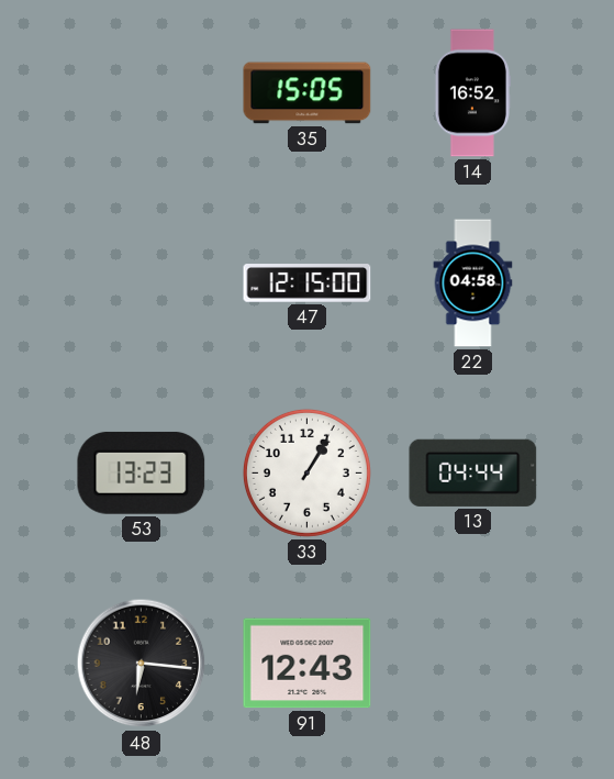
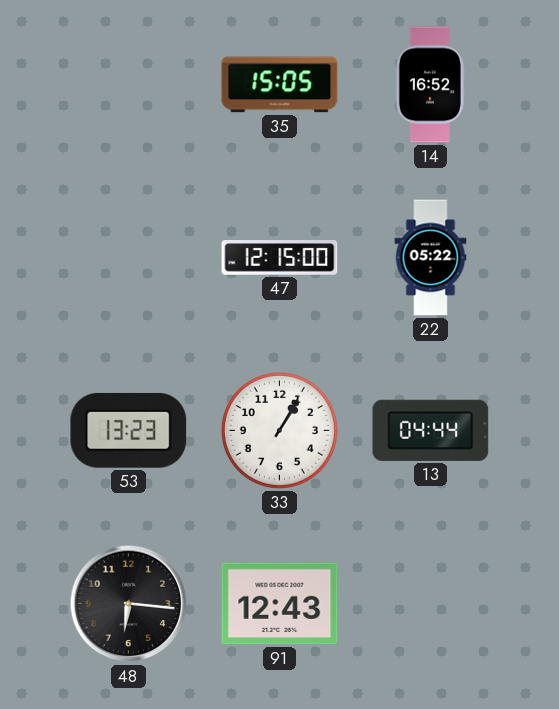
22: 04:58 -> 05:22
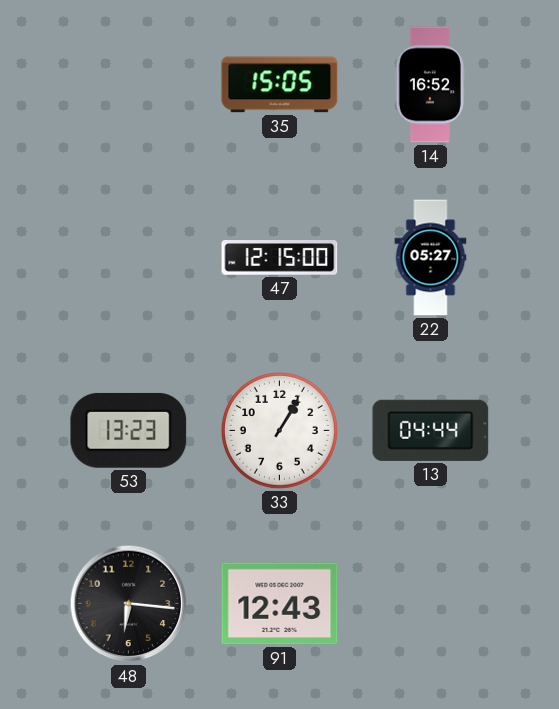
22: 05:22 -> 05:27
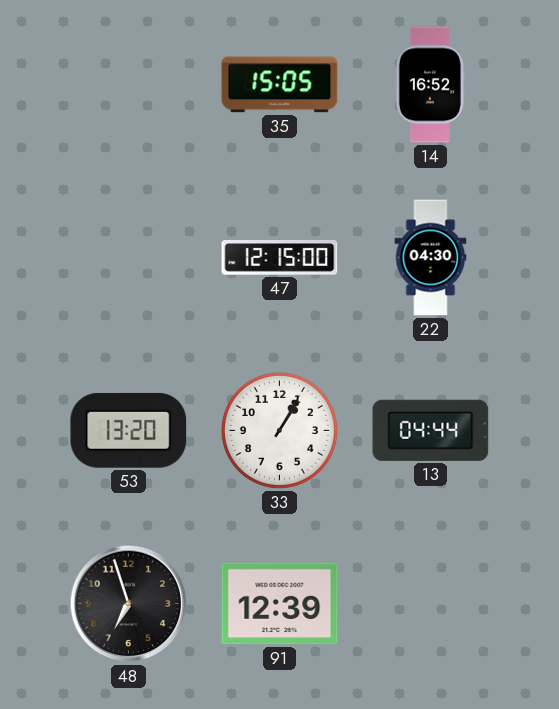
22: 05:27 -> 04:30
53: 13:23 -> 13:20
48: 6:16 -> 6:57
91: 12:43 -> 12:39
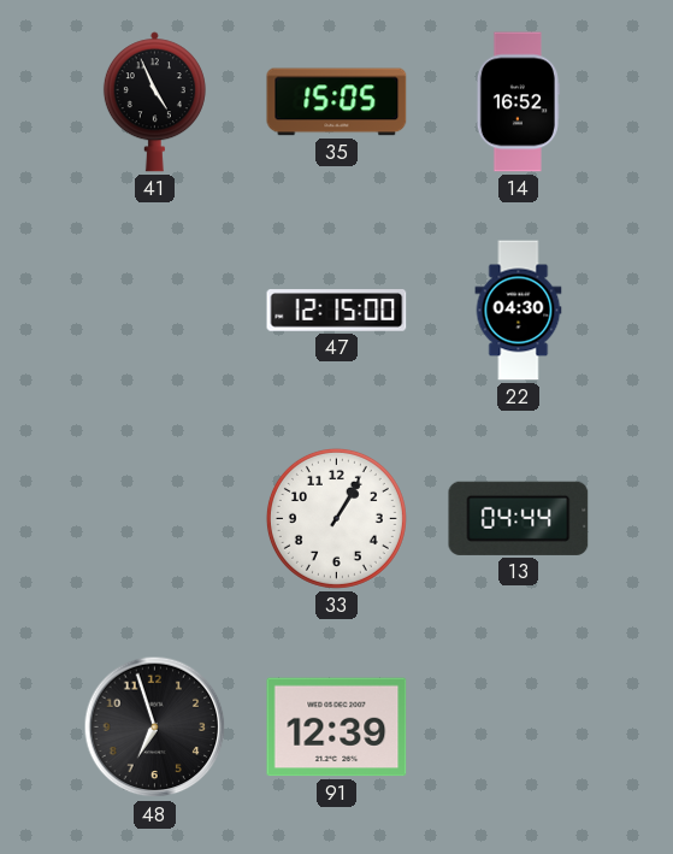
41: none -> 4:56
53: 13:20 -> none
